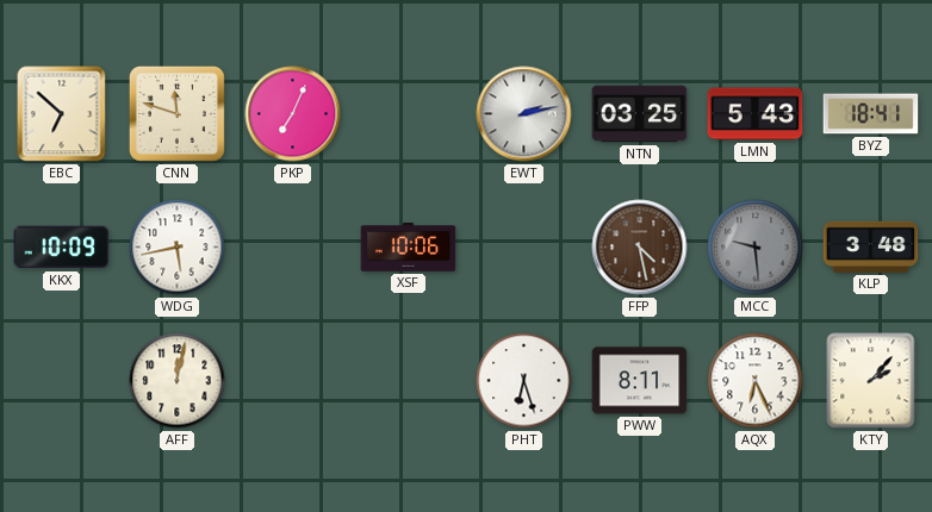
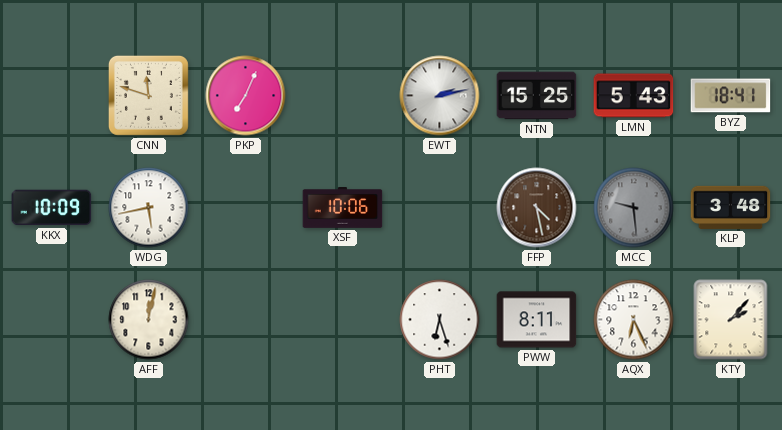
EBC: 6:52 -> none
NTN: 03:25 -> 15:25
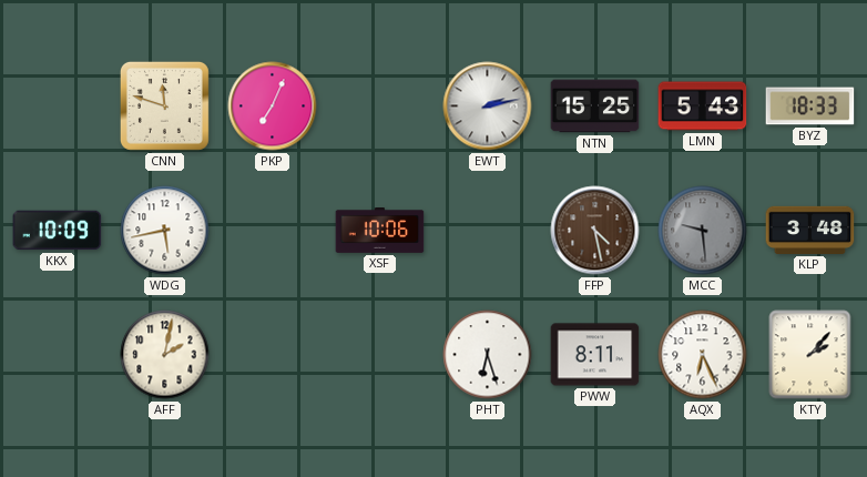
BYZ: 18:41 -> 18:33
AFF: 12:02 -> 2:02
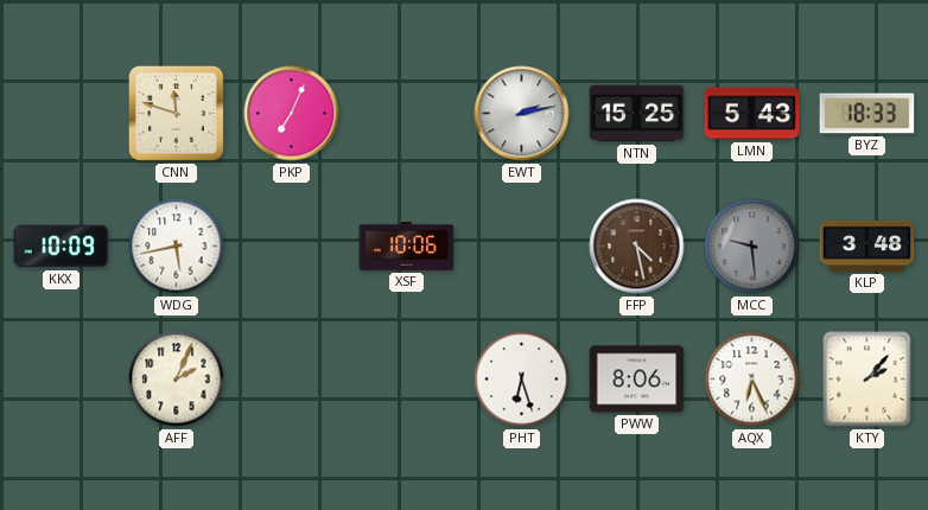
AFF: 2:02 -> 2:04
PWW: 8:11 -> 8:06
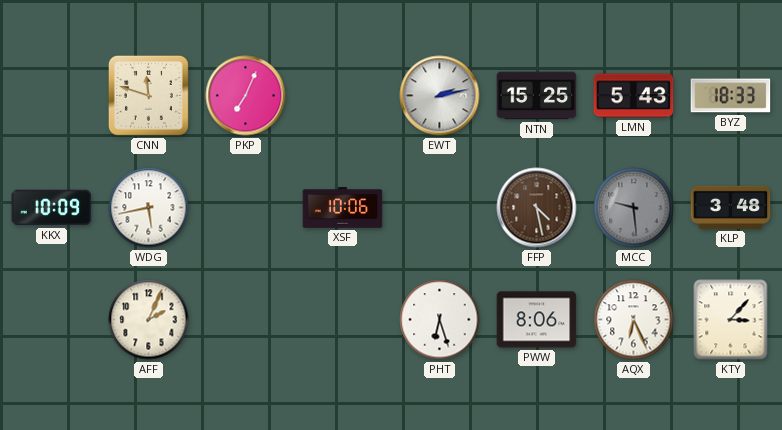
KTY: 2:07 -> 3:07
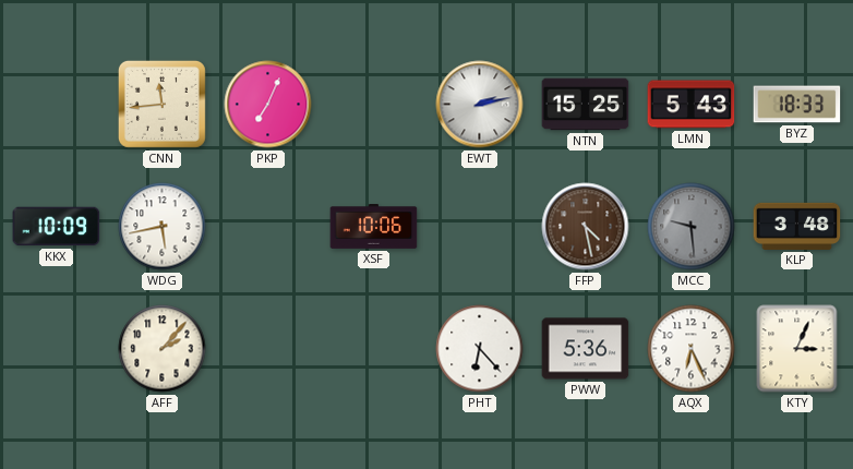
CNN: 11:48 -> 11:44
AFF: 2:04 -> 2:07
PHT: 6:27 -> 6:23
PWW: 8:06 -> 5:36
KTY: 3:07 -> 3:04
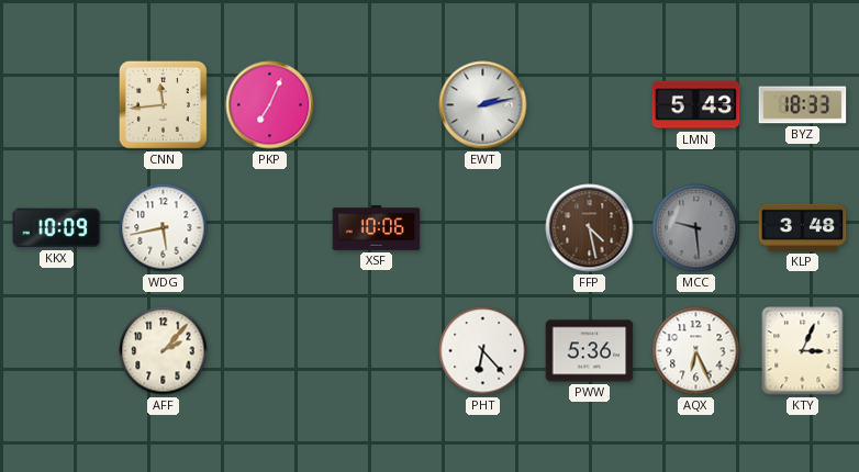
NTN: 15:25 -> none
